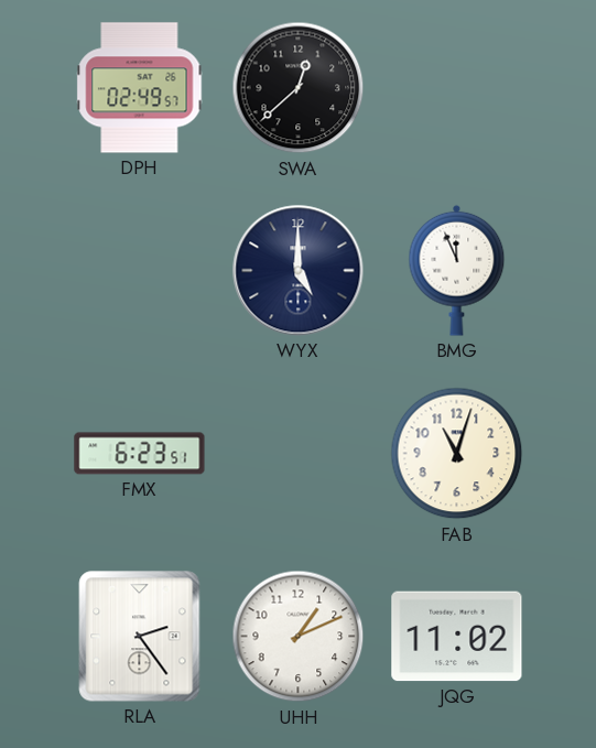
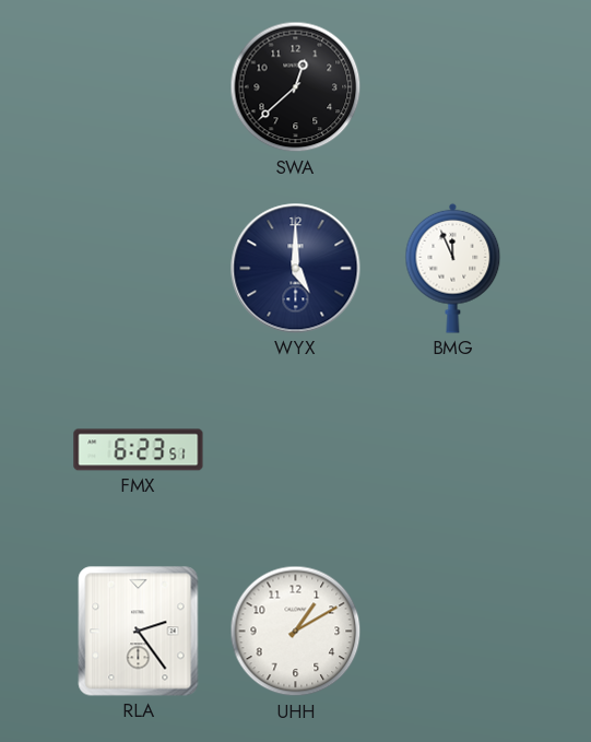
DPH: 02:49 -> none
FAB: 11:03 -> none
UHH: 1:11 -> 1:10
JQG: 11:02 -> none
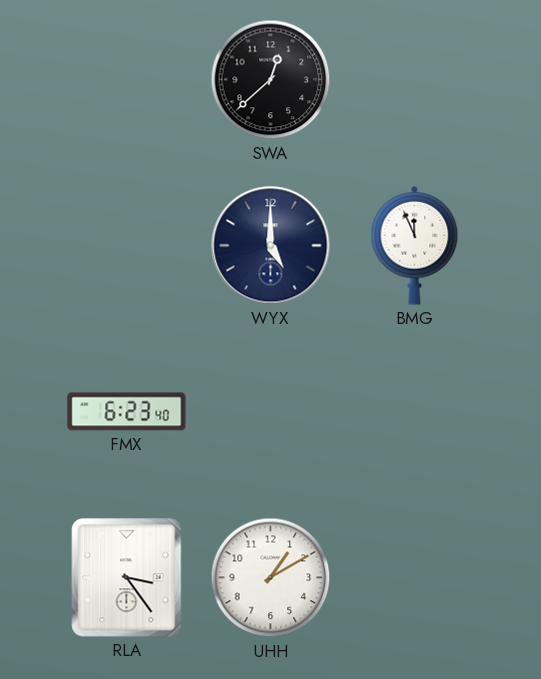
FMX: 6:23:51 -> 6:23:40
RLA: 2:24 -> 3:24
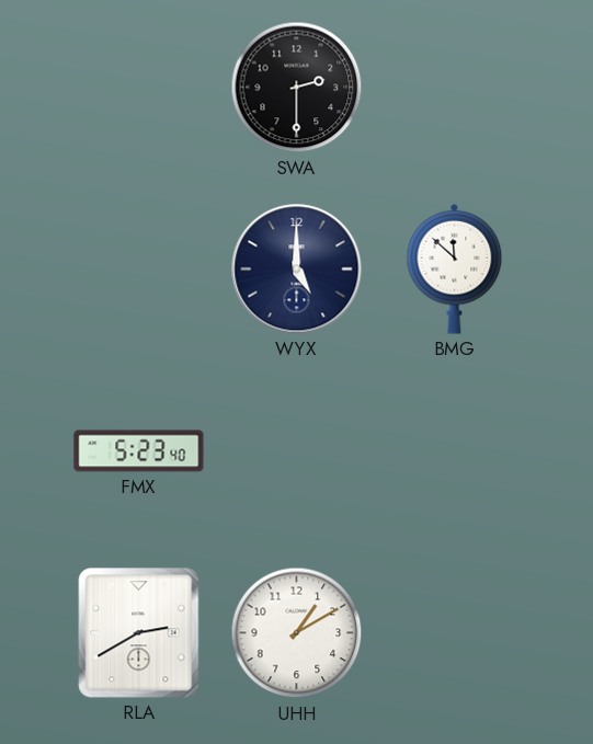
SWA: 12:38 -> 2:30
BMG: 11:56 -> 11:52
FMX: 6:23 -> 5:23
RLA: 3:24 -> 2:40
